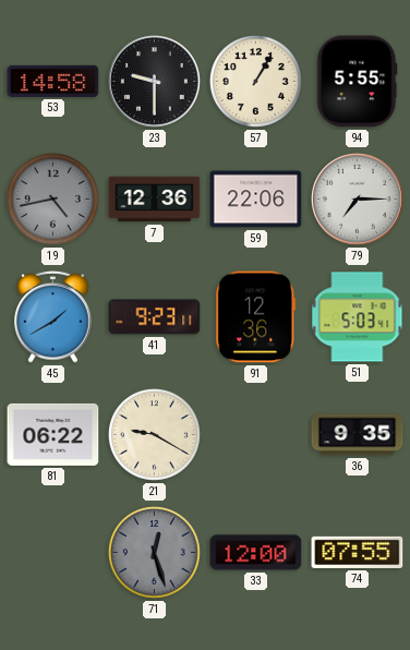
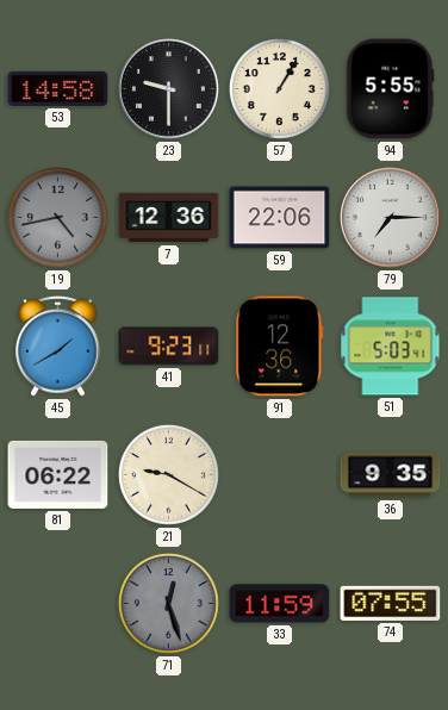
33: 12:00 -> 11:59
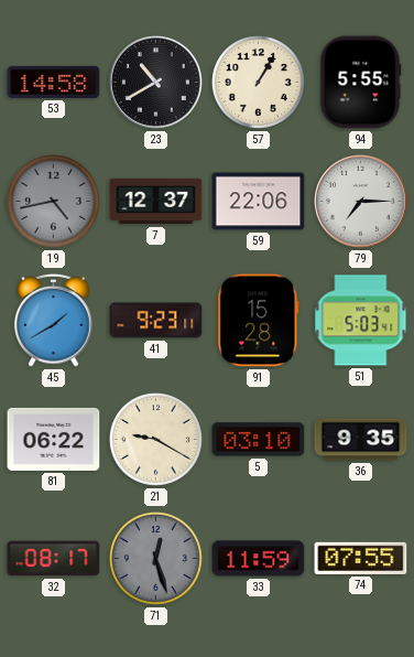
23: 9:30 -> 10:40
7: 12:36 -> 12:37
91: 12:36 -> 15:28
5: none -> 03:10
32: none -> 08:17
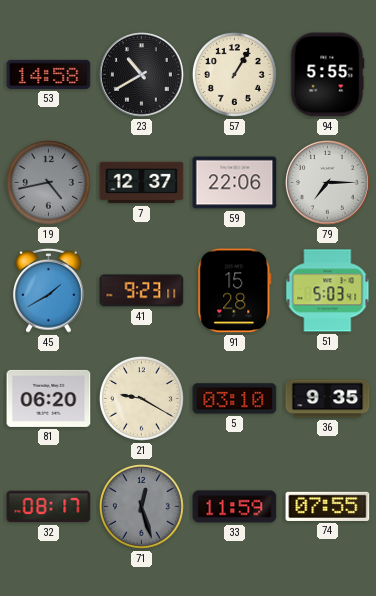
81: 06:22 -> 06:20
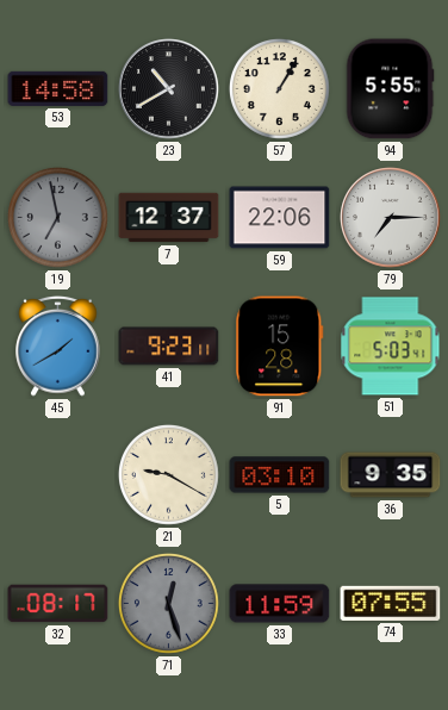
19: 4:43 -> 6:58
81: 06:20 -> none
